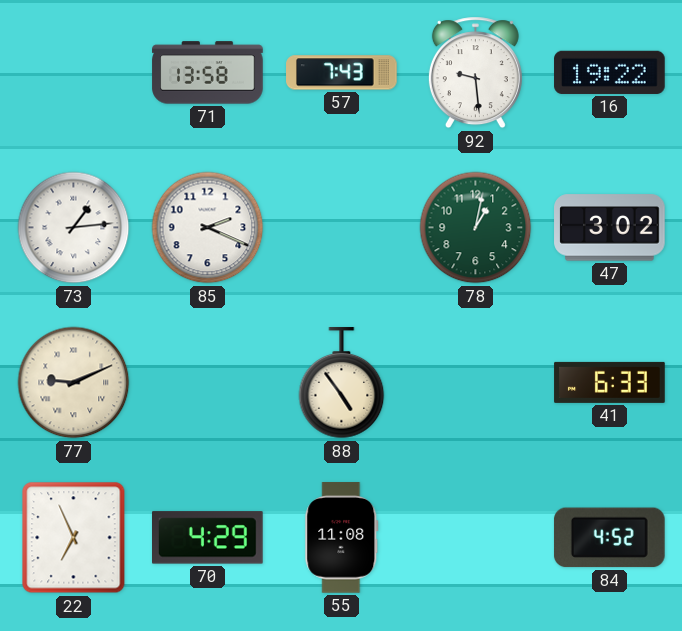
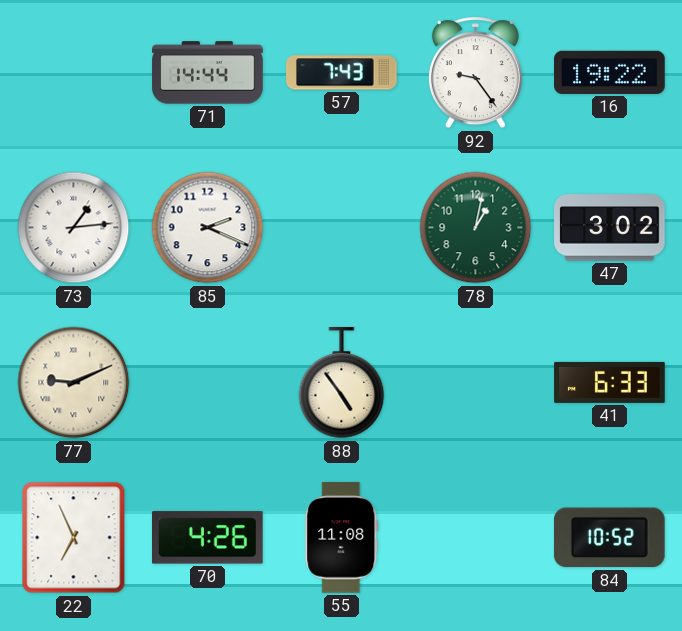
71: 13:58 -> 14:44
92: 9:29 -> 9:24
70: 4:29 -> 4:26
84: 4:52 -> 10:52
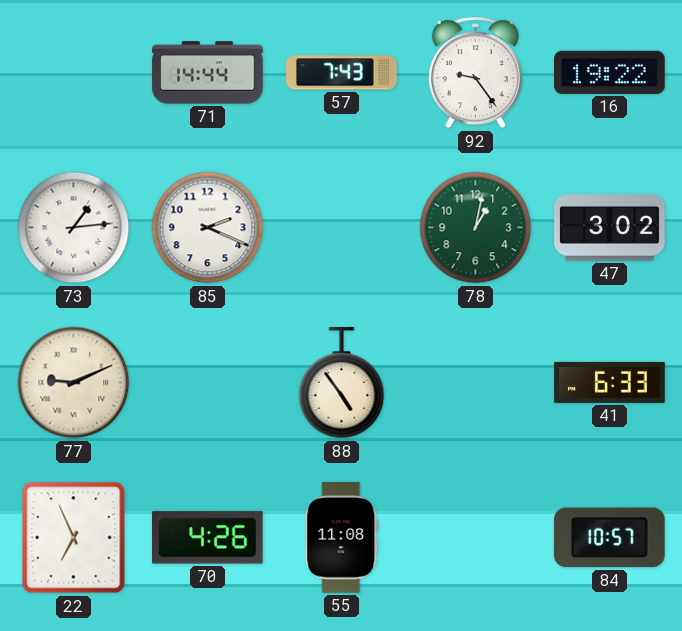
84: 10:52 -> 10:57
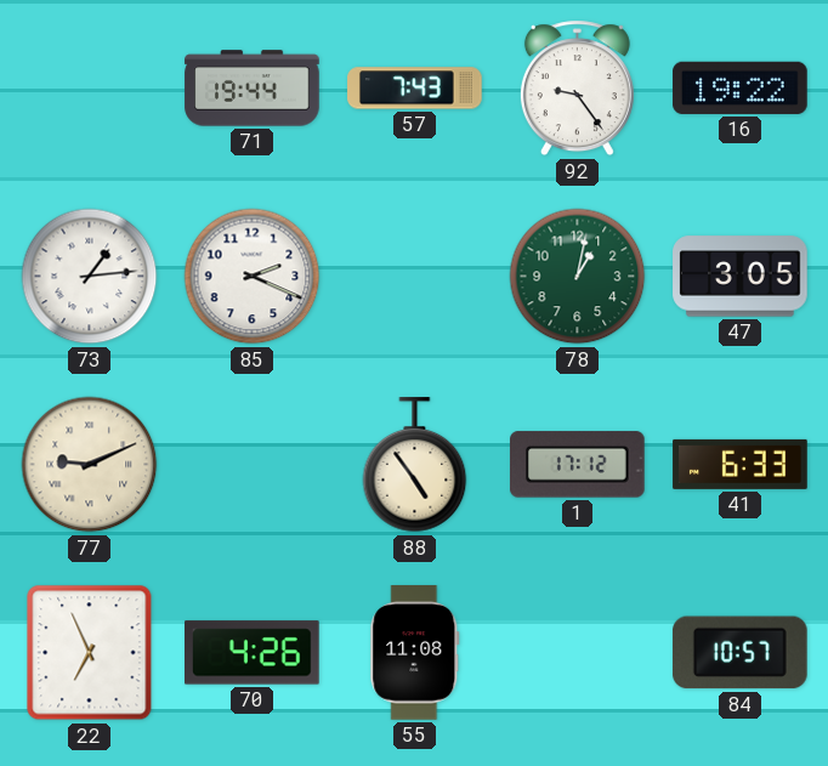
71: 14:44 -> 19:44
47: 3:02 -> 3:05
1: none -> 17:12
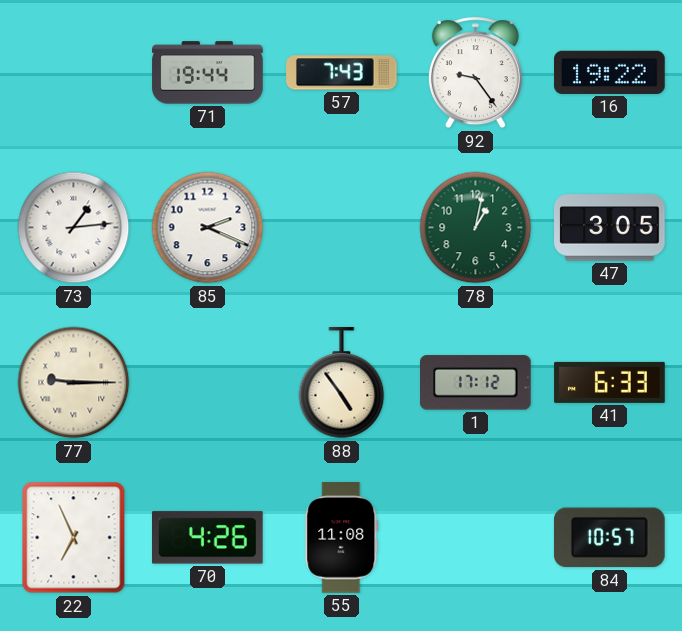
77: 9:11 -> 9:15
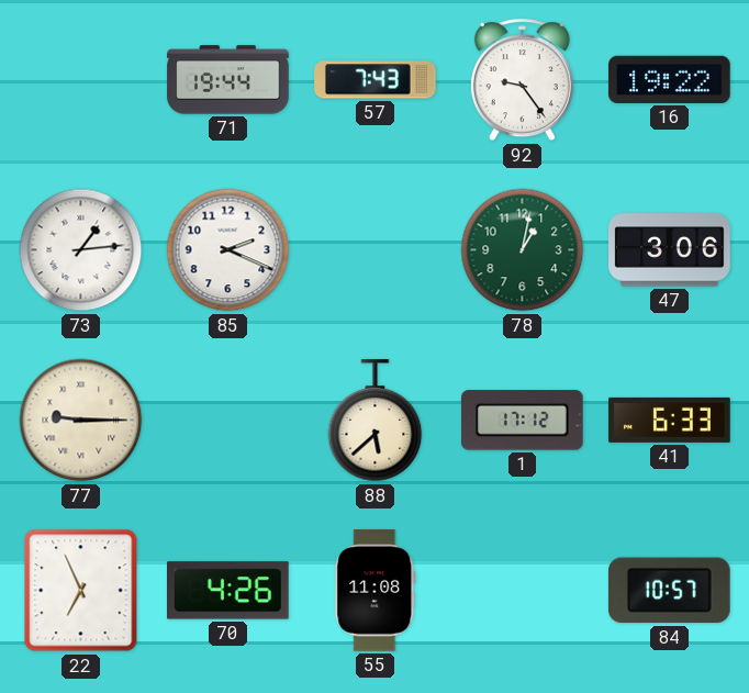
47: 3:05 -> 3:06
88: 4:54 -> 5:38
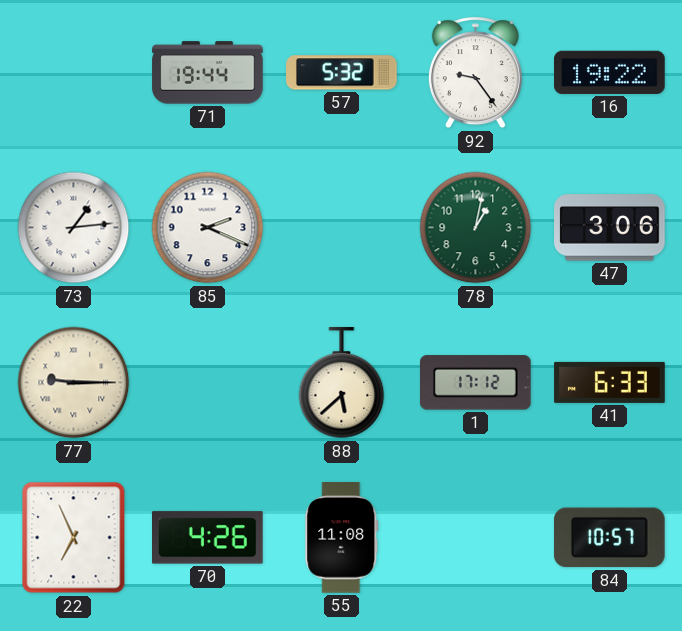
57: 7:43 -> 5:32
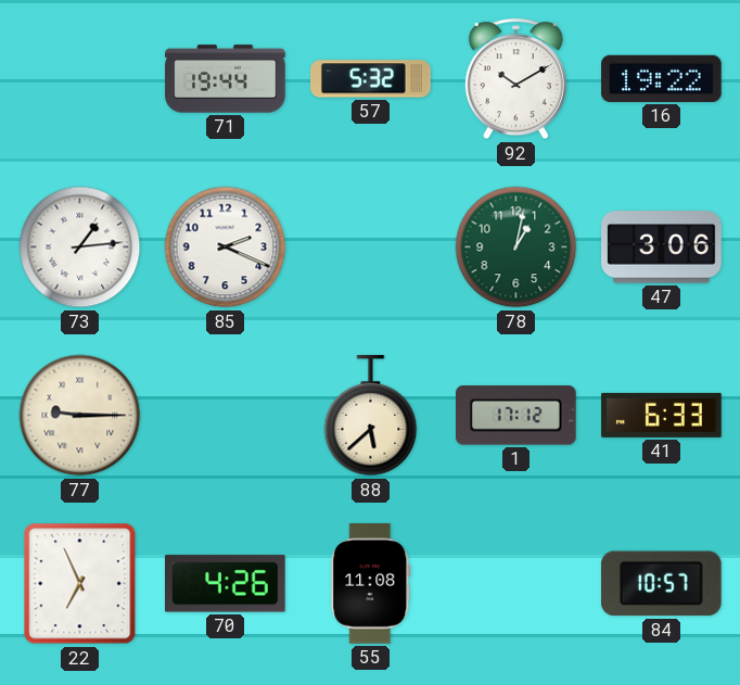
92: 9:24 -> 10:10
